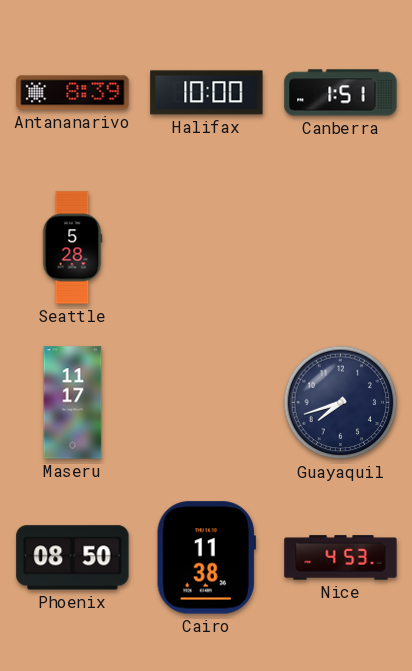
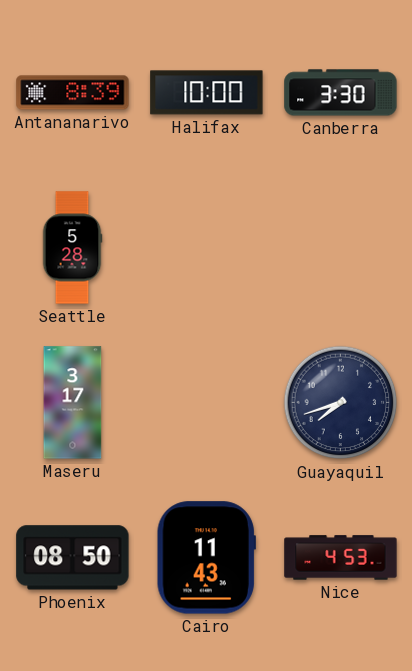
Canberra: 1:51 -> 3:30
Maseru: 11:17 -> 3:17
Cairo: 11:38 -> 11:43
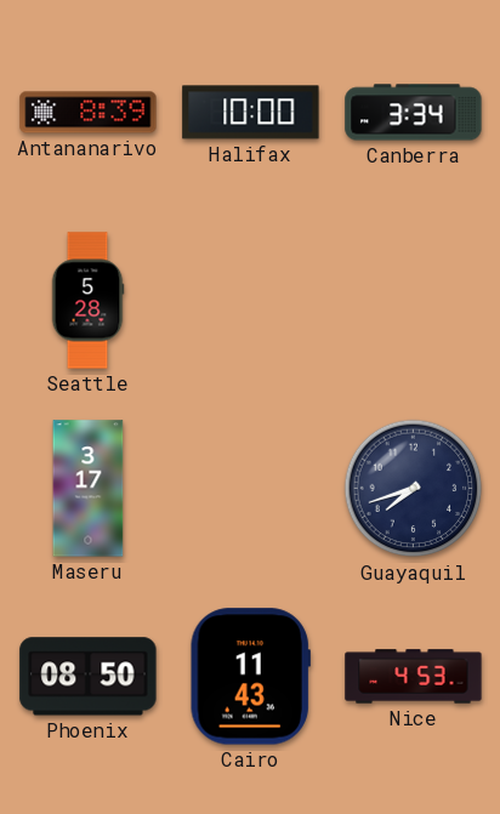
Canberra: 3:30 -> 3:34
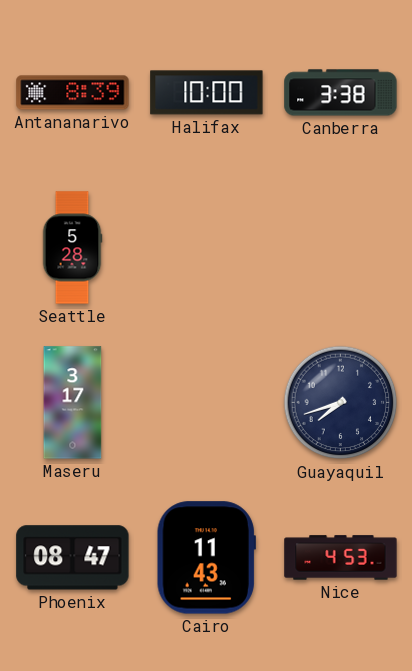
Canberra: 3:34 -> 3:38
Phoenix: 08:50 -> 08:47
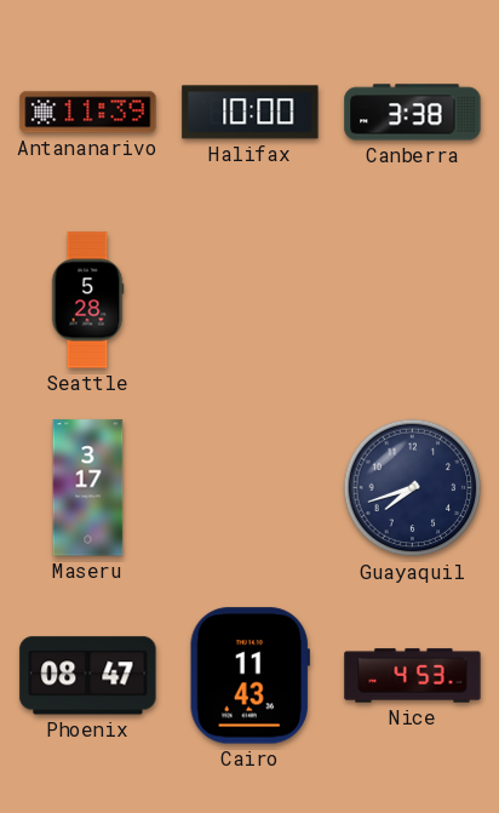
Antananarivo: 8:39 -> 11:39
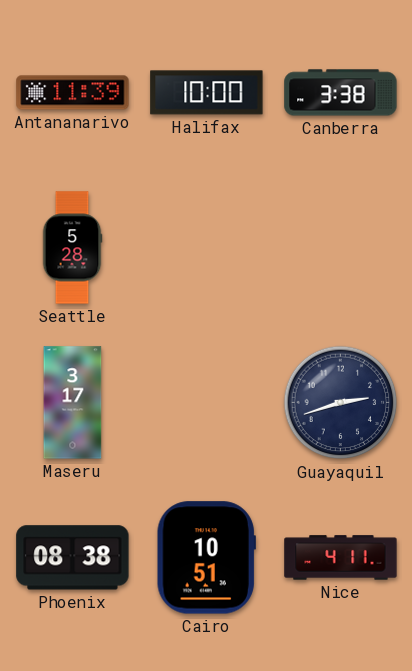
Guayaquil: 7:42 -> 2:42
Phoenix: 08:47 -> 08:38
Cairo: 11:43 -> 10:51
Nice: 4:53 -> 4:11
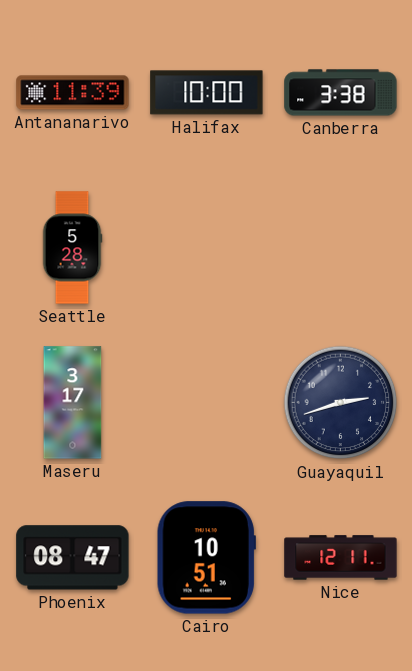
Phoenix: 08:38 -> 08:47
Nice: 4:11 -> 12:11
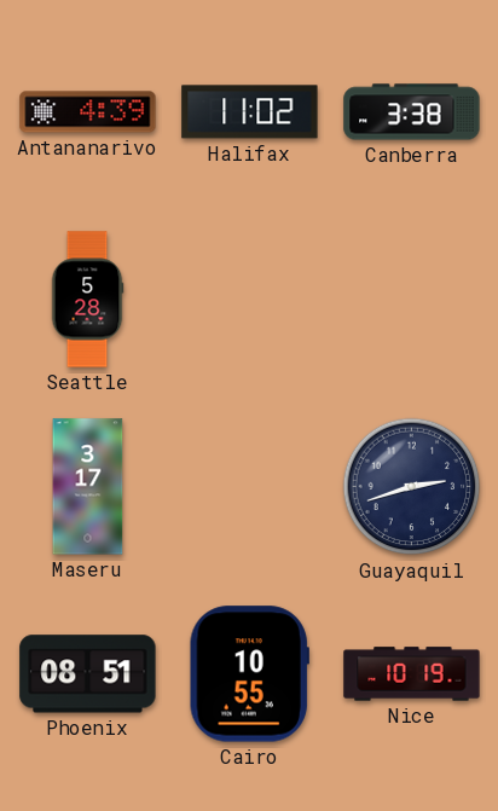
Antananarivo: 11:39 -> 4:39
Halifax: 10:00 -> 11:02
Phoenix: 08:47 -> 08:51
Cairo: 10:51 -> 10:55
Nice: 12:11 -> 10:19
